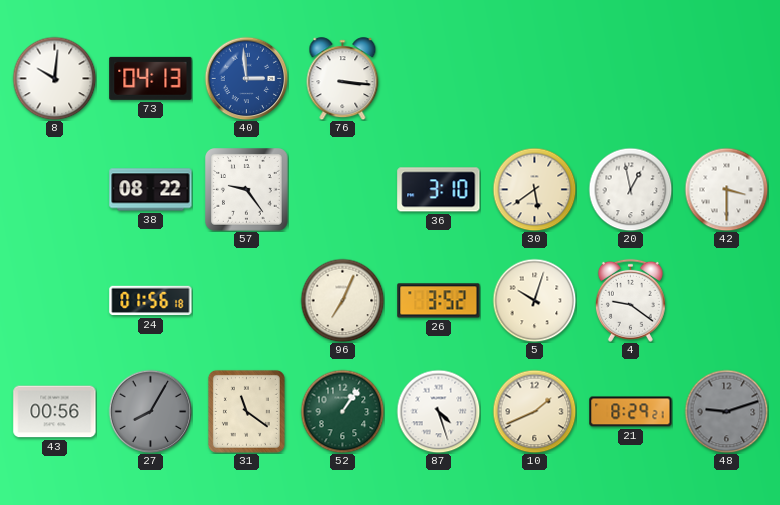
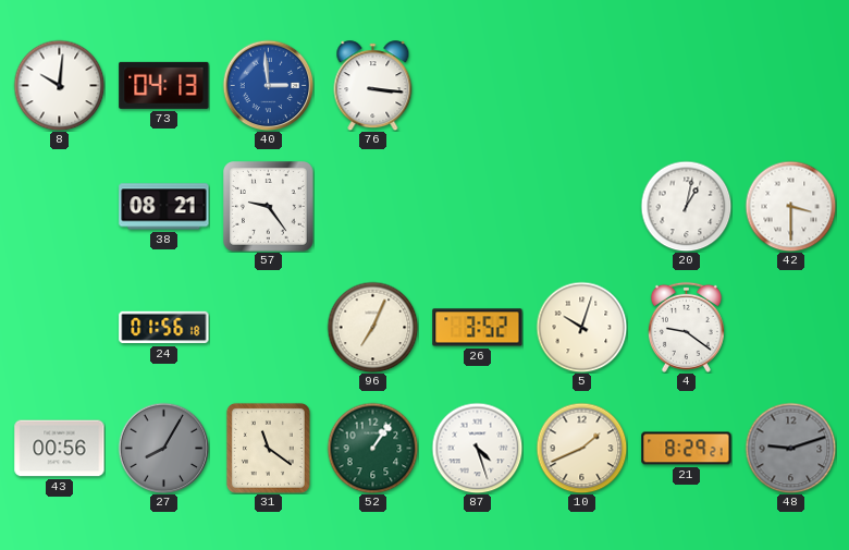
38: 08:22 -> 08:21
36: 3:10 -> none
30: 5:39 -> none
20: 12:58 -> 1:02
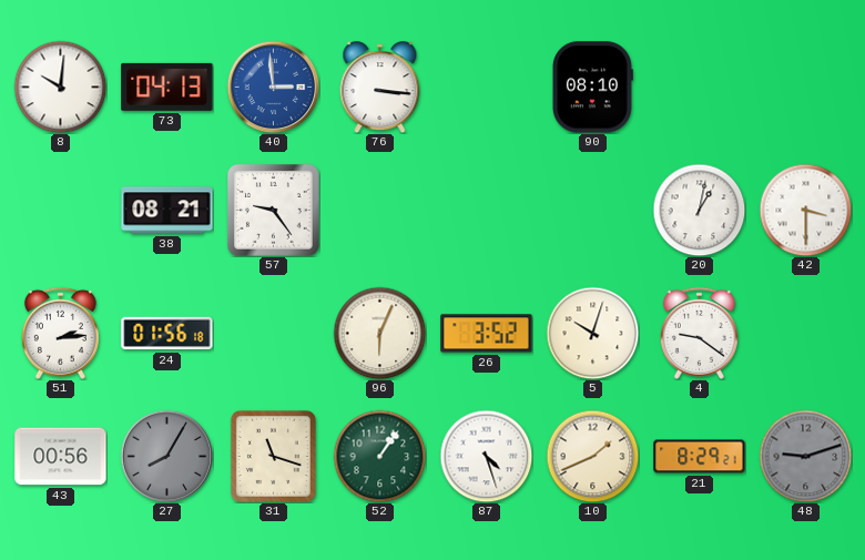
90: none -> 08:10
51: none -> 2:14
96: 7:04 -> 6:04
31: 11:21 -> 11:18
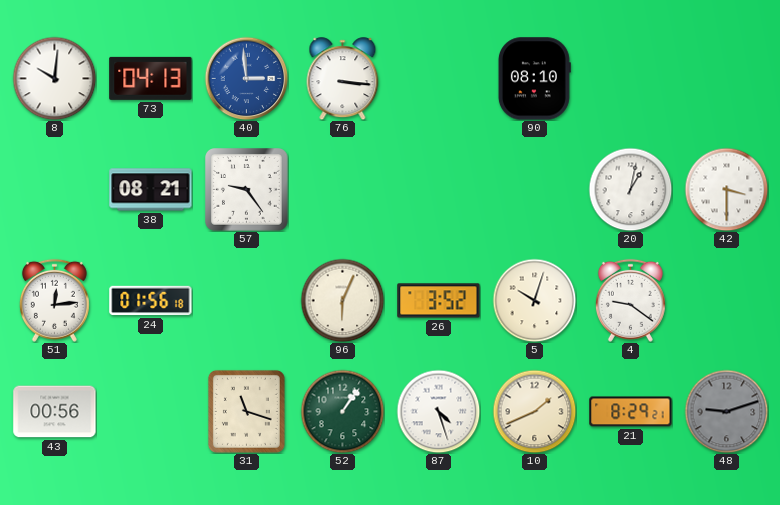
51: 2:14 -> 12:14
27: 8:05 -> none
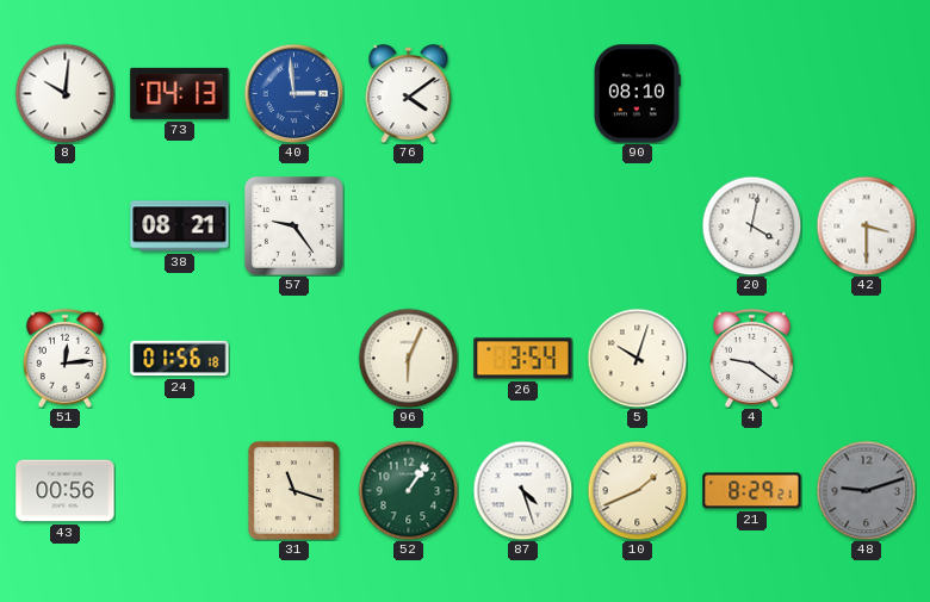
76: 3:16 -> 4:09
20: 1:02 -> 4:02
26: 3:52 -> 3:54
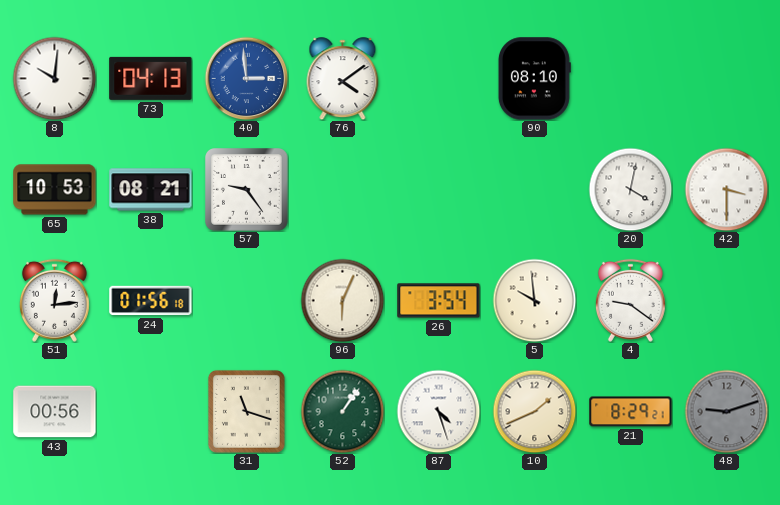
65: none -> 10:53
5: 10:03 -> 9:59
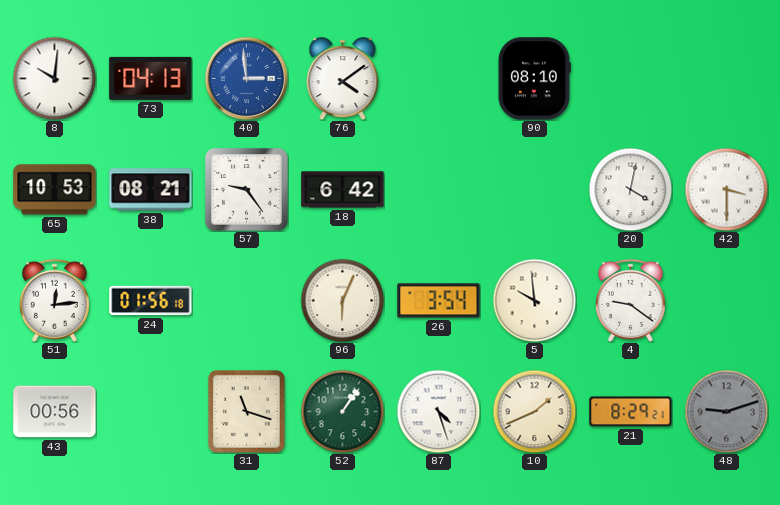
18: none -> 6:42
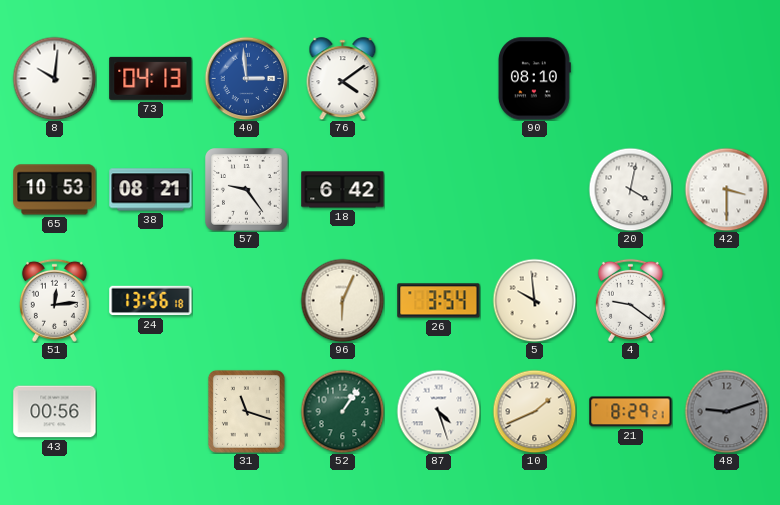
24: 01:56 -> 13:56
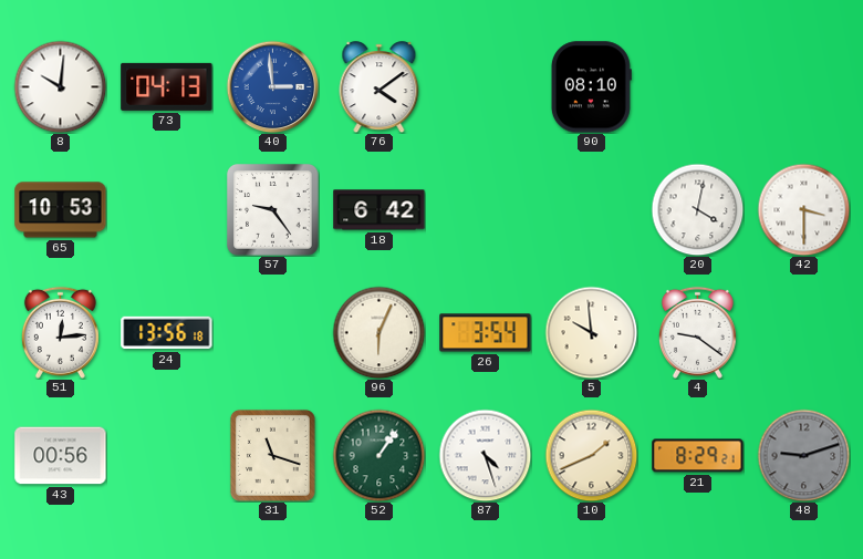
38: 08:21 -> none
